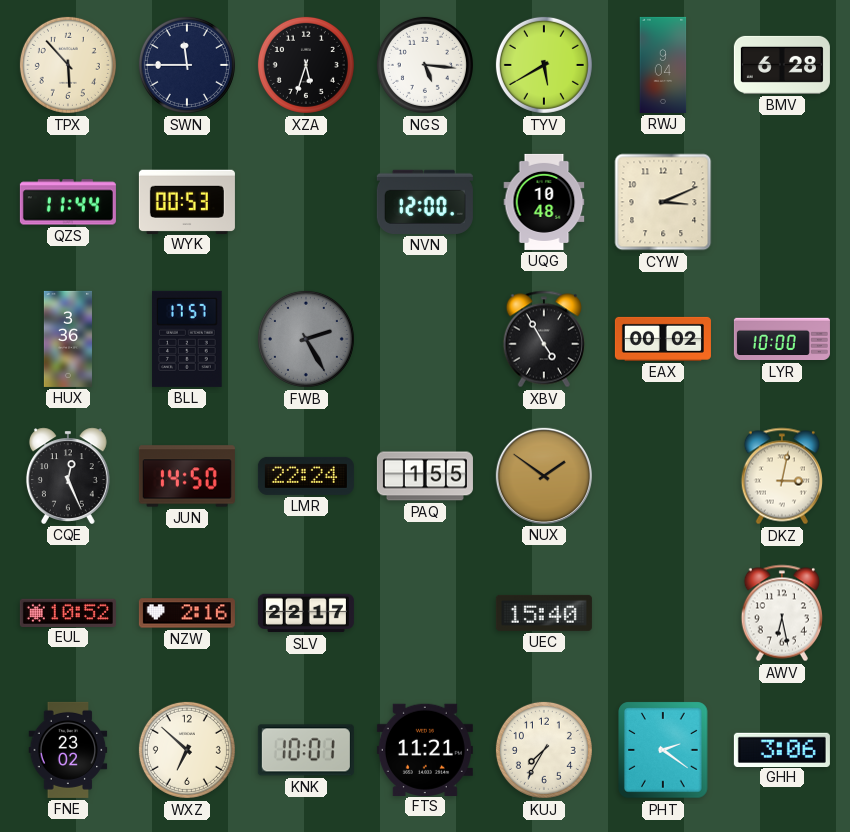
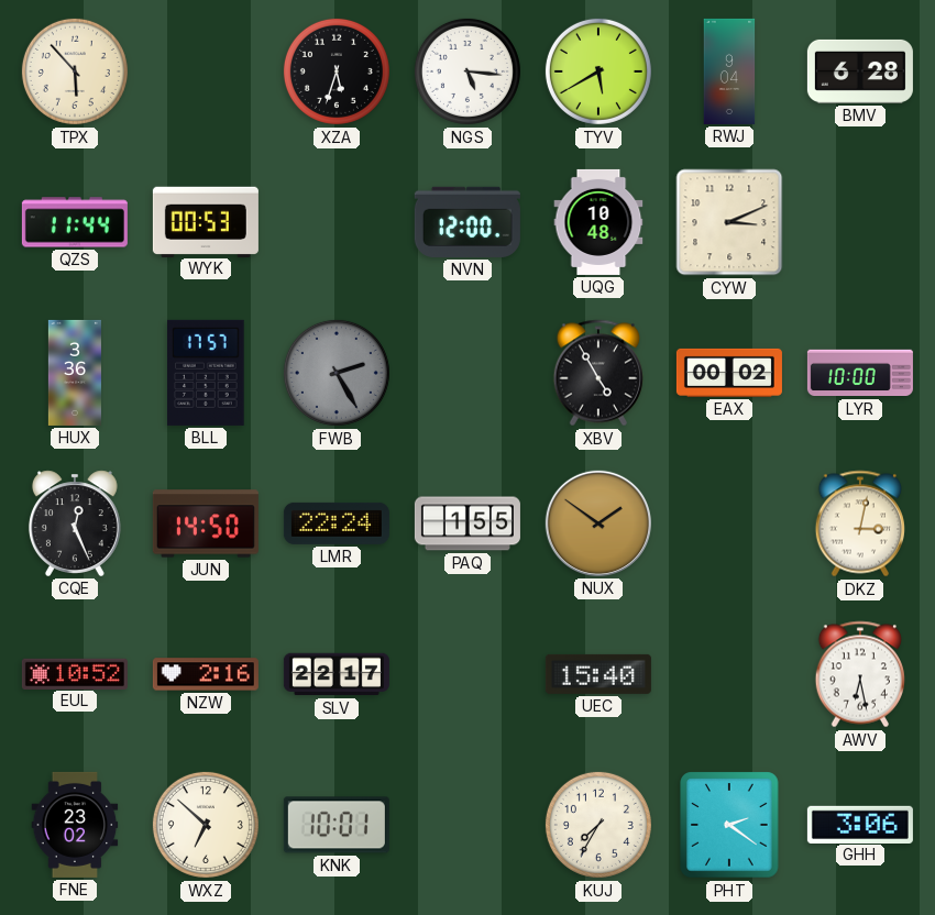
SWN: 11:45 -> none
FTS: 11:21 -> none
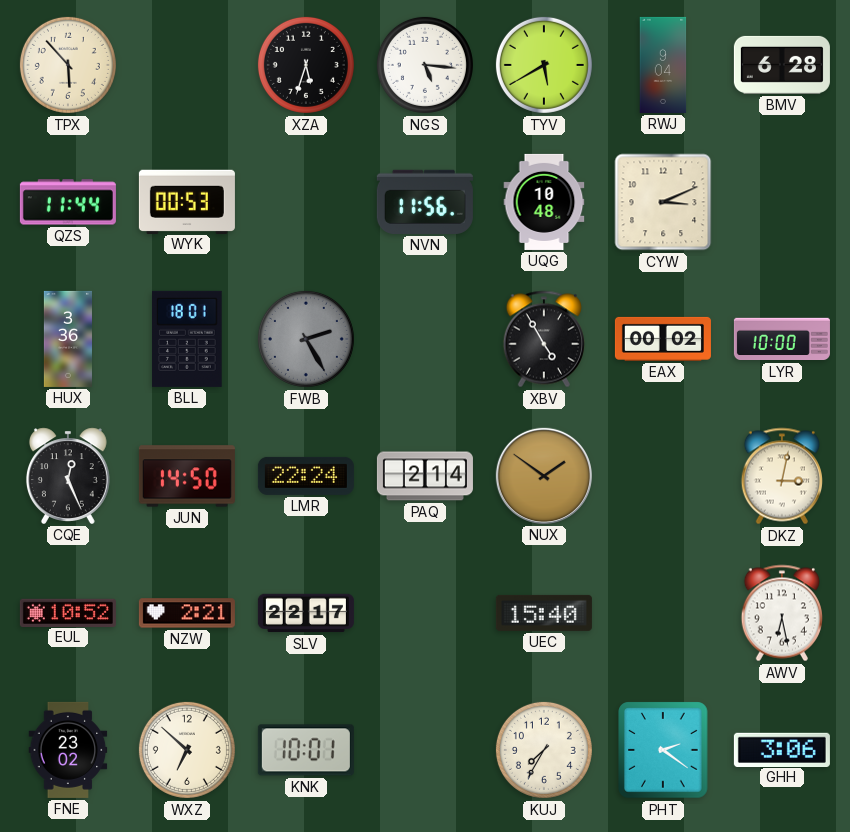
NVN: 12:00 -> 11:56
BLL: 17:57 -> 18:01
PAQ: 1:55 -> 2:14
NZW: 2:16 -> 2:21
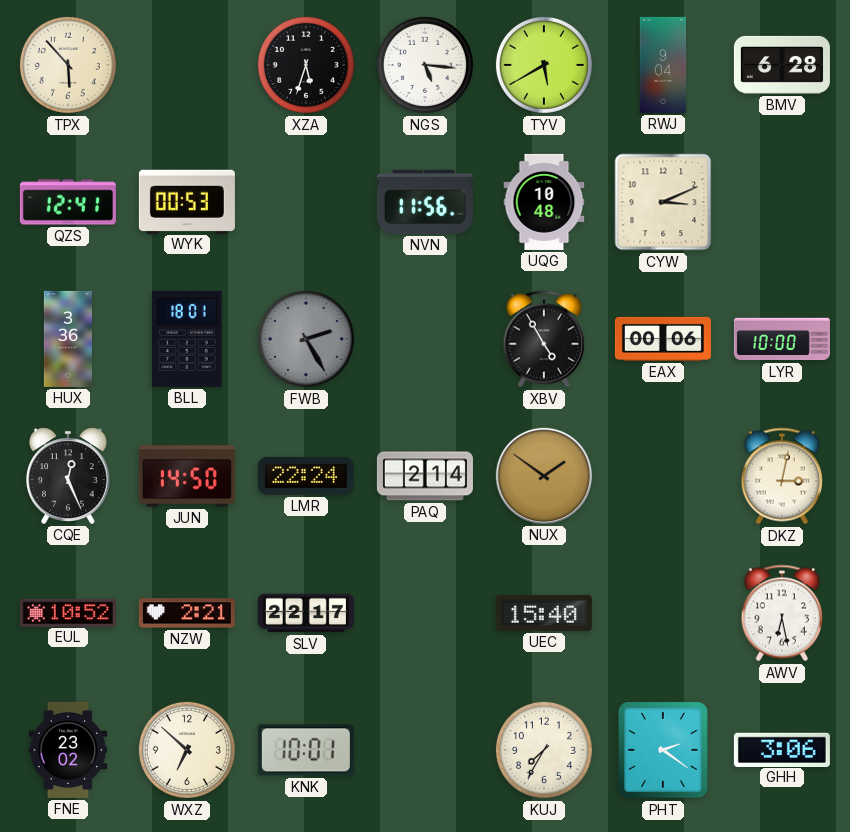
QZS: 11:44 -> 12:41
EAX: 00:02 -> 00:06
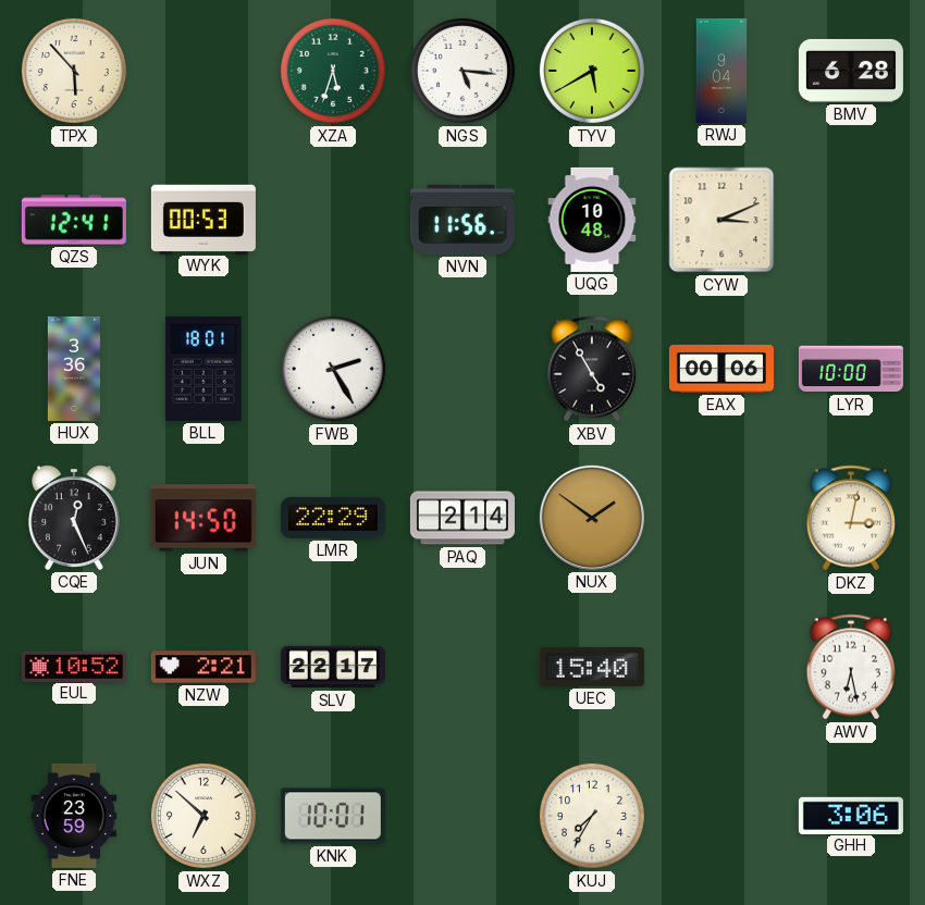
XZA dial: black -> green
FWB dial: grey -> white
LMR: 22:24 -> 22:29
FNE: 23:02 -> 23:59
PHT: 2:21 -> none
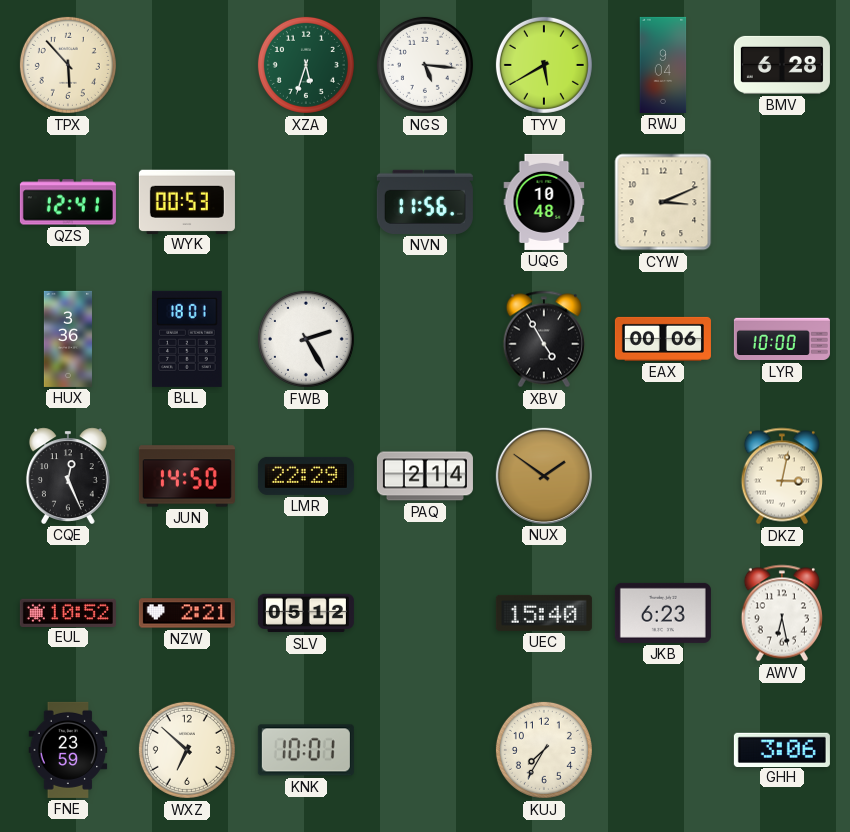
SLV: 22:17 -> 05:12
JKB: none -> 6:23
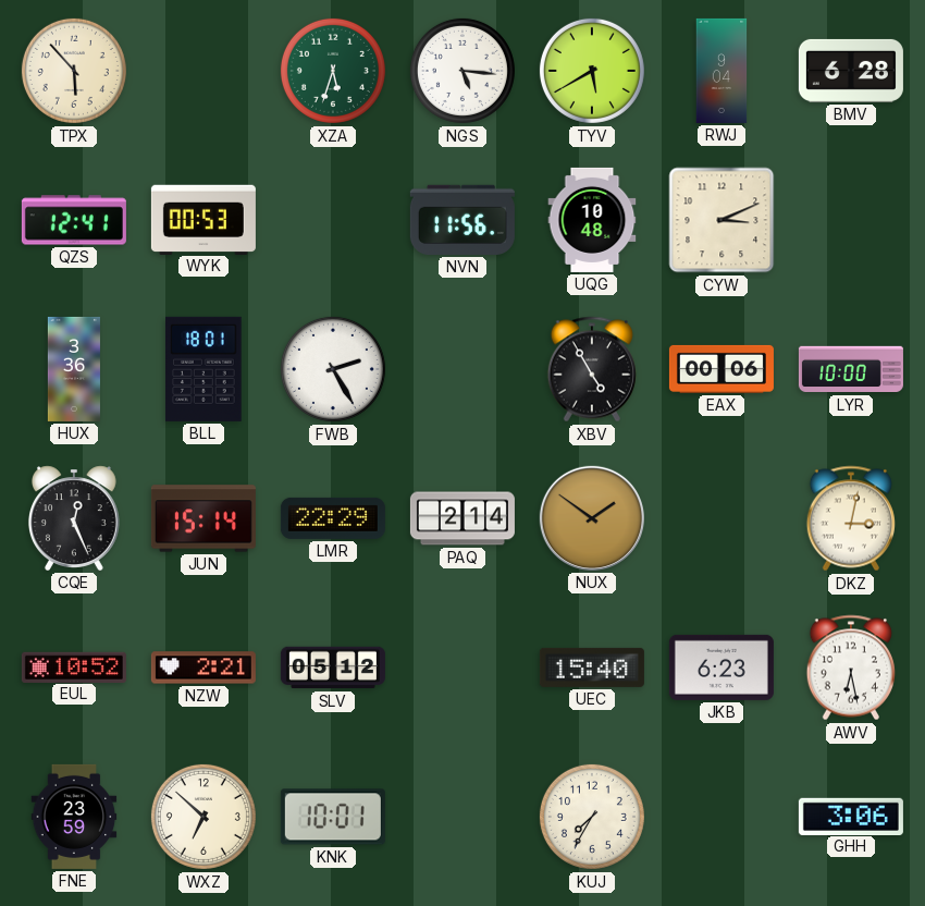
JUN: 14:50 -> 15:14
